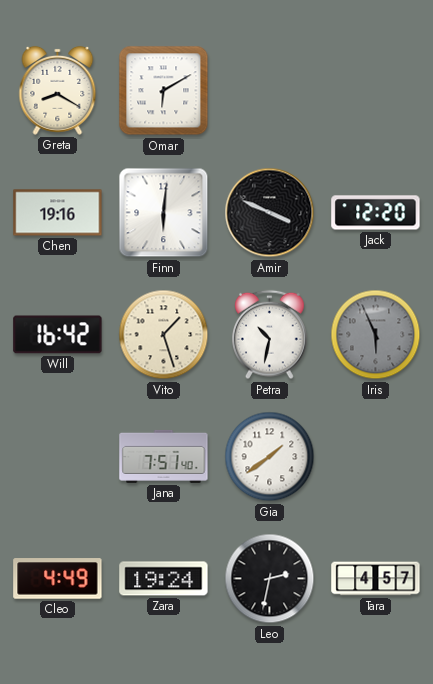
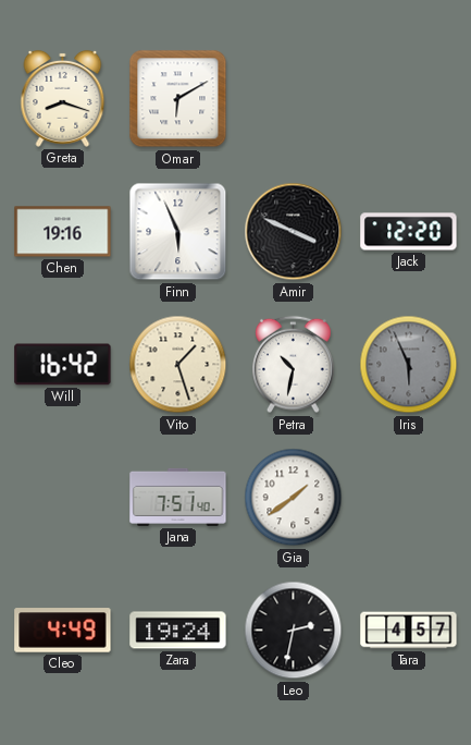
Greta: 8:20 -> 8:18
Finn: 6:01 -> 5:56
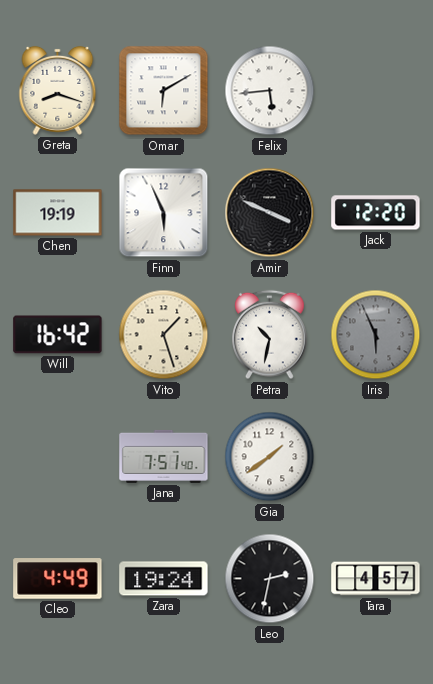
Felix: none -> 5:44
Chen: 19:16 -> 19:19
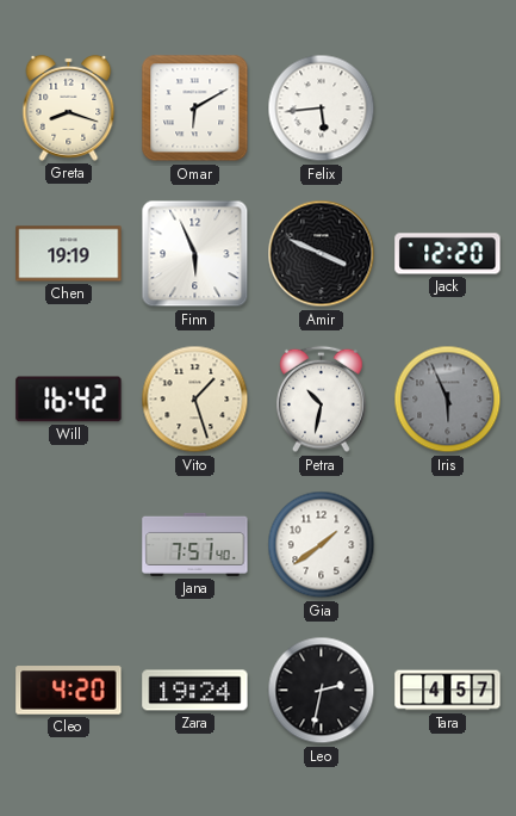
Cleo: 4:49 -> 4:20
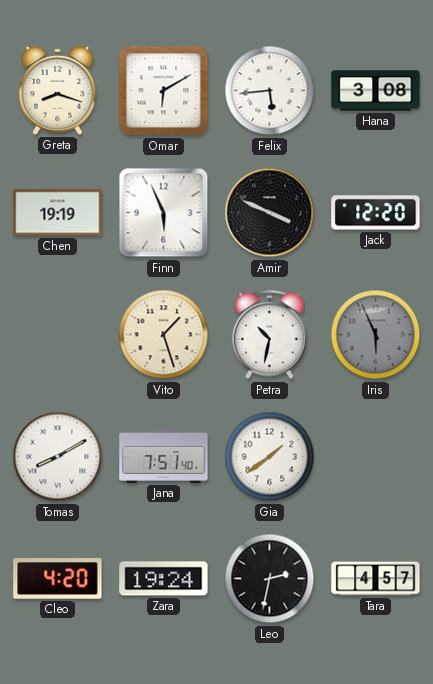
Hana: none -> 3:08
Will: 16:42 -> none
Tomas: none -> 8:10
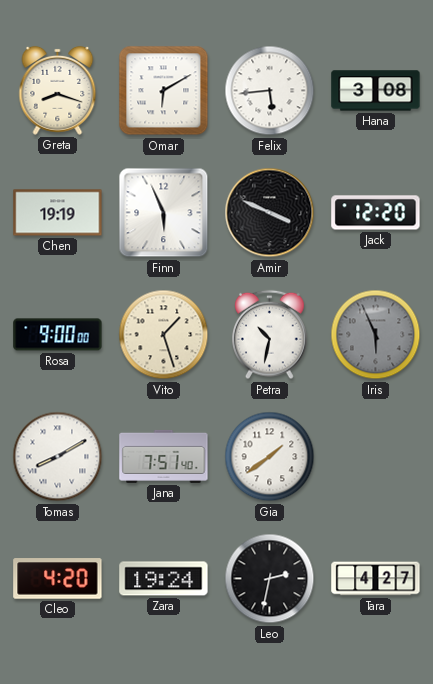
Rosa: none -> 9:00
Tara: 4:57 -> 4:27
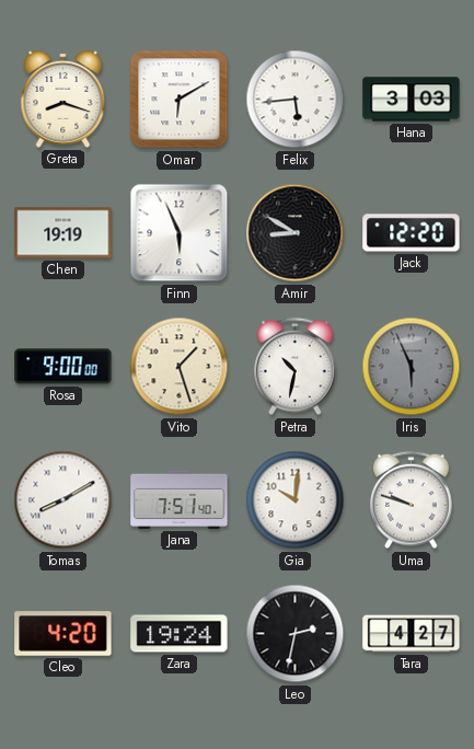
Hana: 3:08 -> 3:03
Amir: 3:49 -> 8:50
Gia: 1:39 -> 10:01
Uma: none -> 9:48
